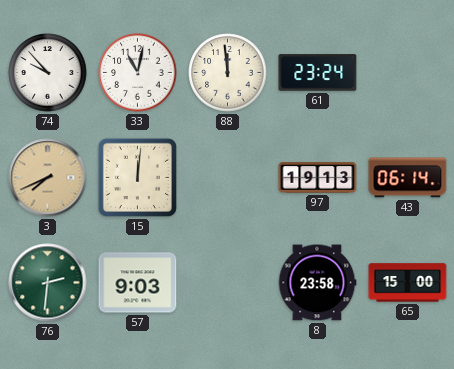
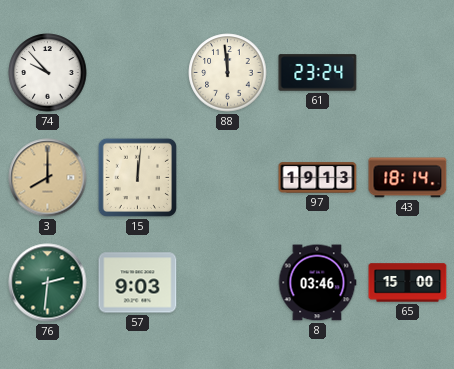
33: 11:02 -> none
3: 7:41 -> 8:00
43: 06:14 -> 18:14
8: 23:58 -> 03:46
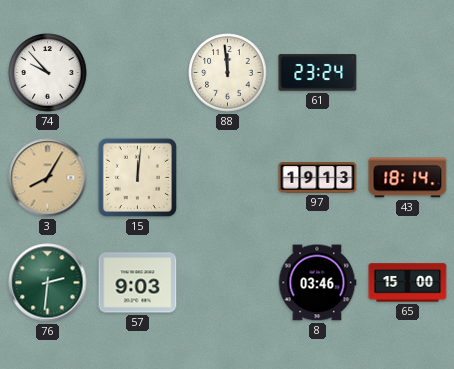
3: 8:00 -> 8:05
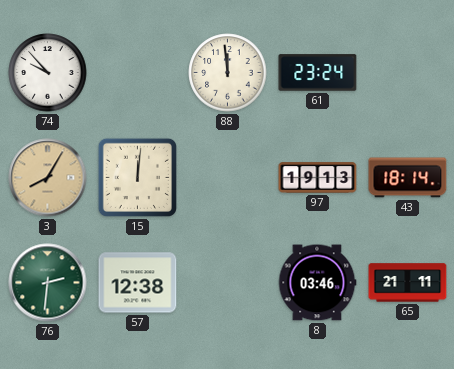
57: 9:03 -> 12:38
65: 15:00 -> 21:11
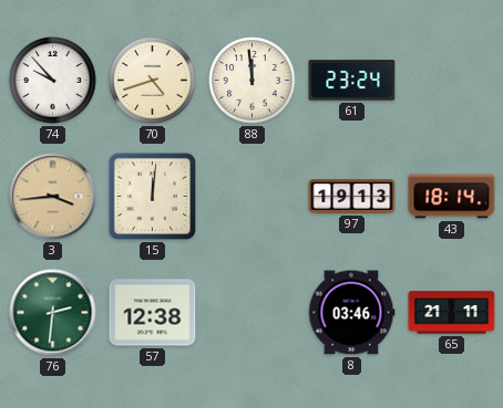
70: none -> 4:42
3: 8:05 -> 3:44
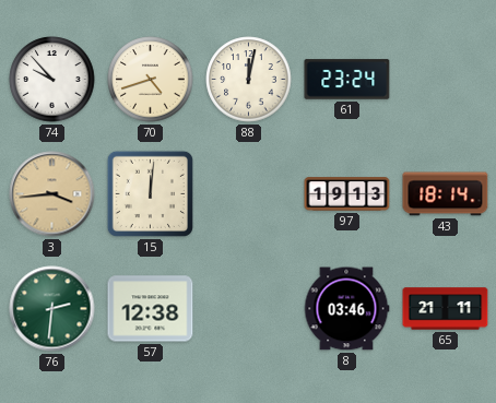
88: 11:59 -> 12:02
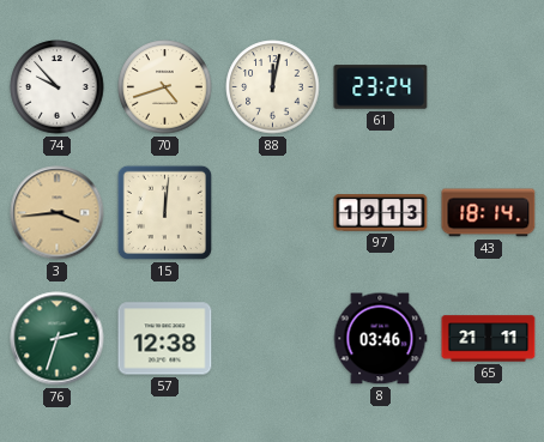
76: 2:31 -> 2:33
